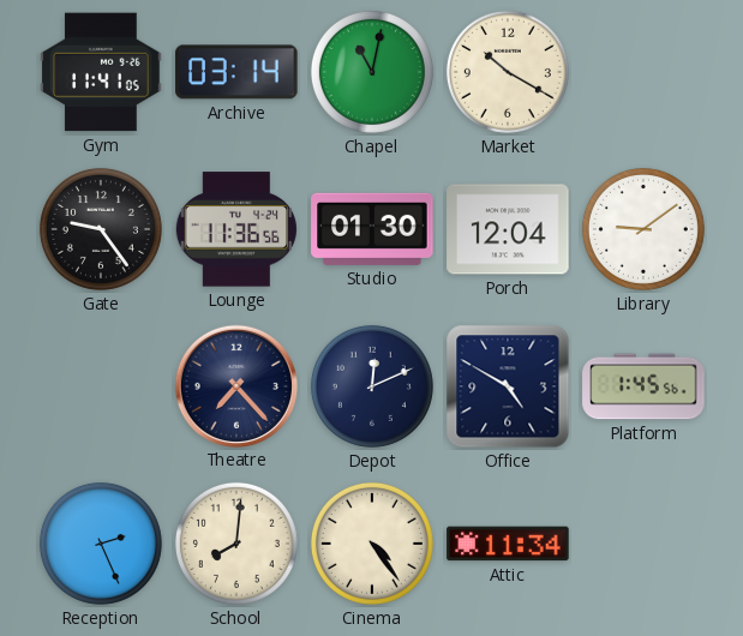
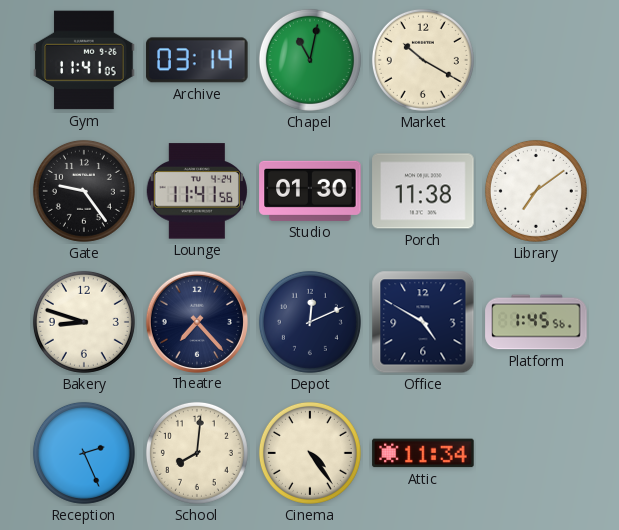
Lounge: 11:36 -> 11:41
Porch: 12:04 -> 11:38
Library: 9:09 -> 7:09
Bakery: none -> 8:48
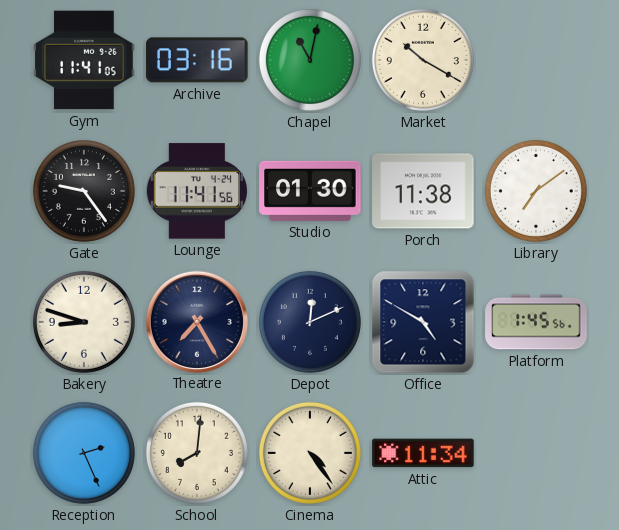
Archive: 03:14 -> 03:16
Theatre: 7:23 -> 7:25
